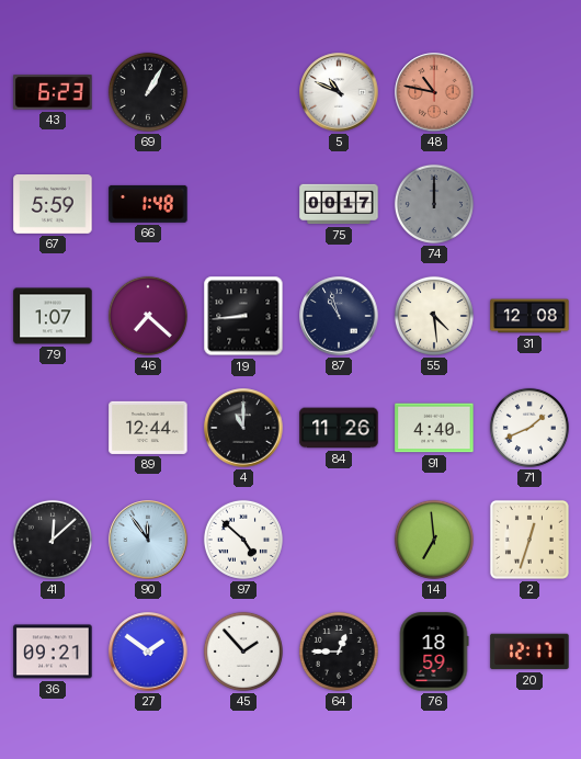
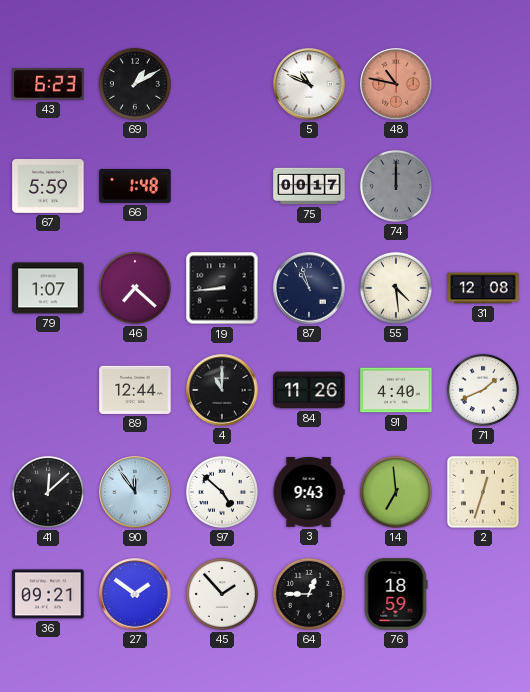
69: 1:05 -> 1:10
3: none -> 9:43
20: 12:17 -> none
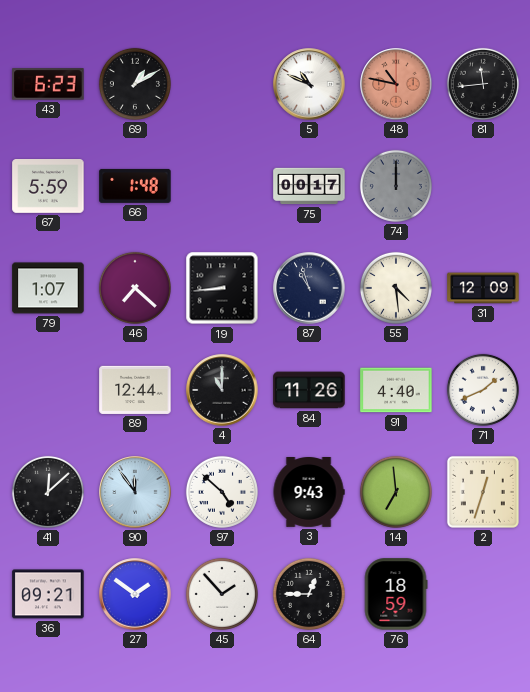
81: none -> 11:44
31: 12:08 -> 12:09
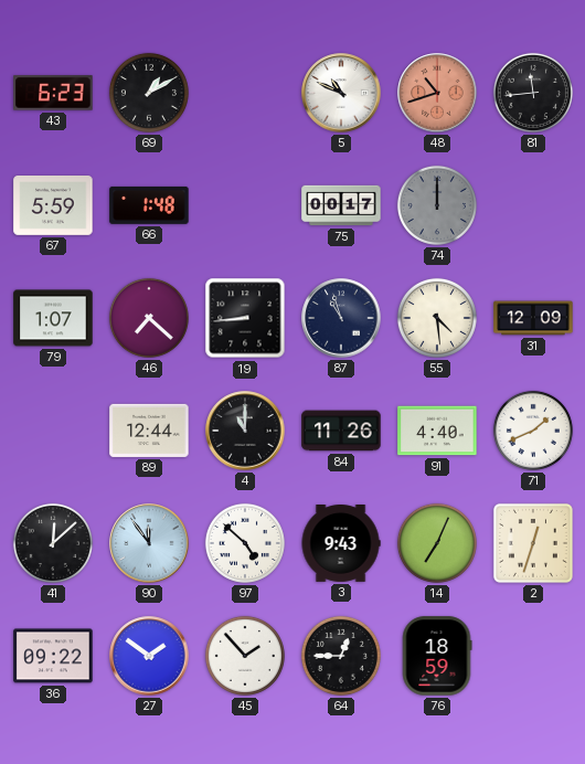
48: 10:47 -> 10:42
14: 6:59 -> 7:04
36: 09:21 -> 09:22
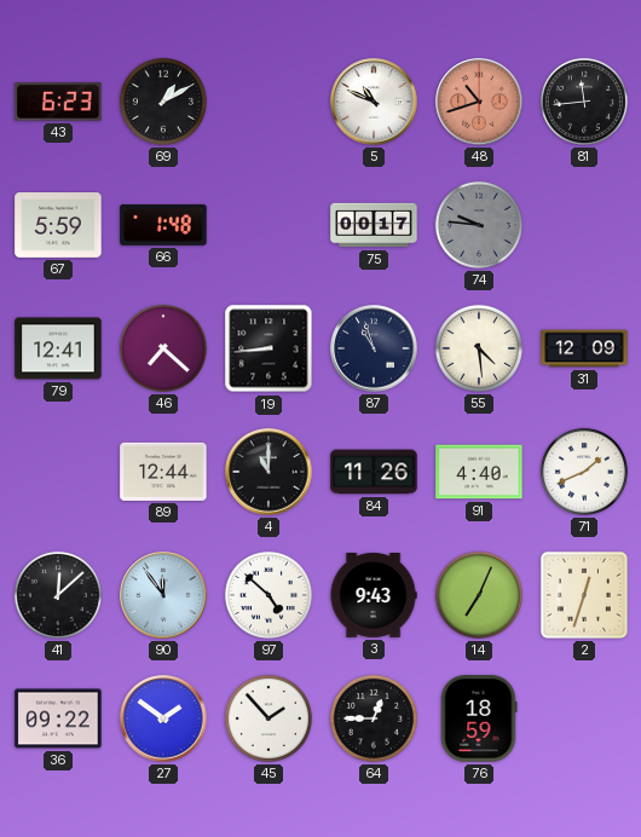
74: 12:00 -> 9:46
79: 1:07 -> 12:41
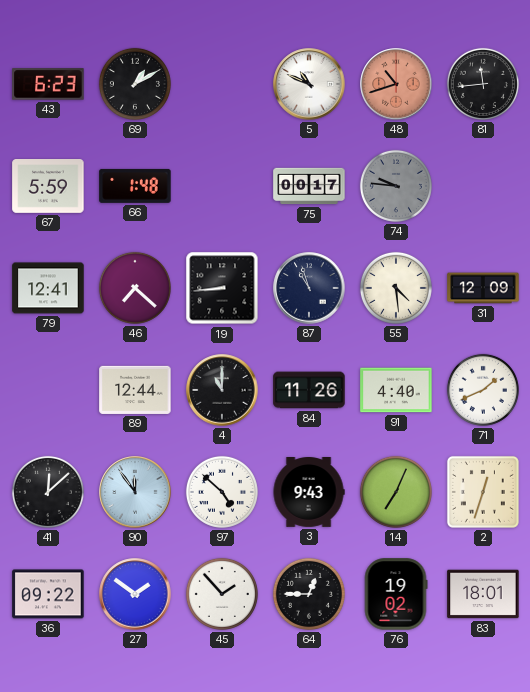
76: 18:59 -> 19:02
83: none -> 18:01
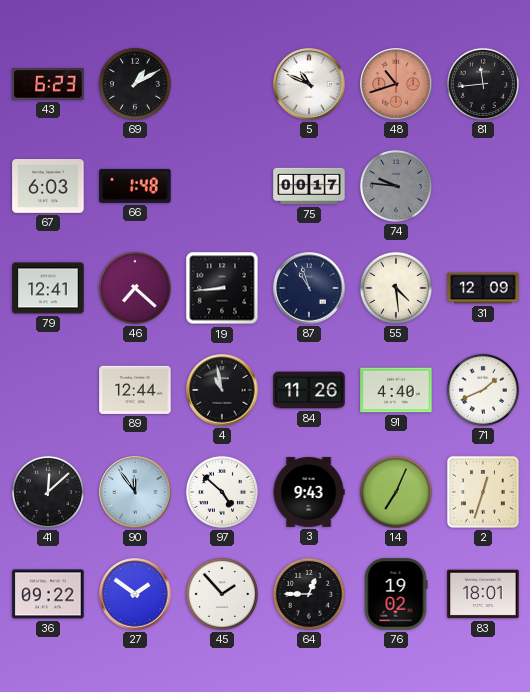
67: 5:59 -> 6:03
4: 11:00 -> 10:58
